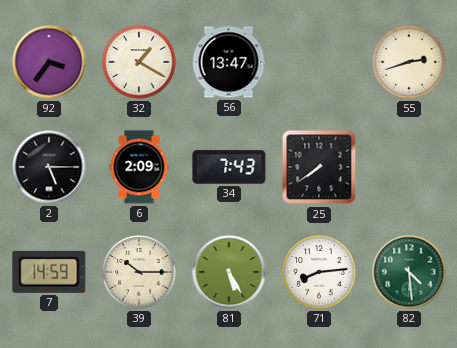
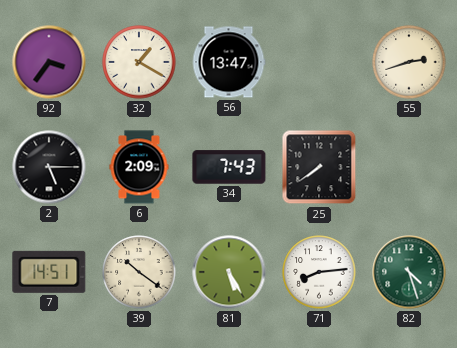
7: 14:59 -> 14:51
39: 10:15 -> 10:21
82: 4:29 -> 4:27
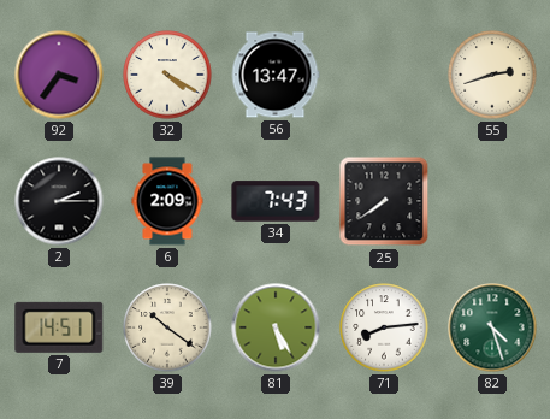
32: 1:20 -> 4:20
2: 5:15 -> 2:15
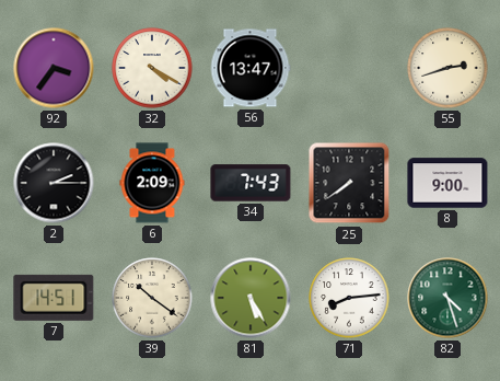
8: none -> 9:00
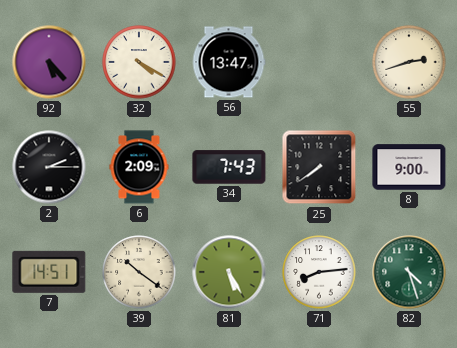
92: 3:36 -> 5:23
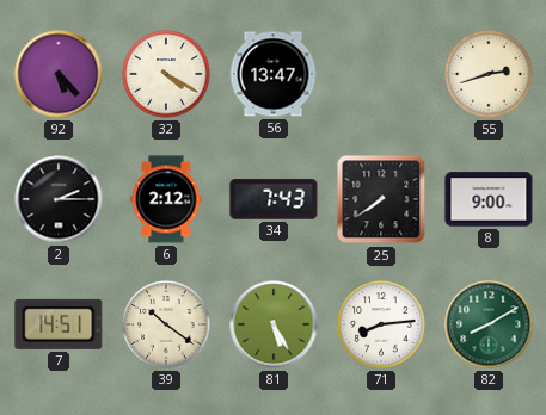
6: 2:09 -> 2:12
82: 4:27 -> 8:10
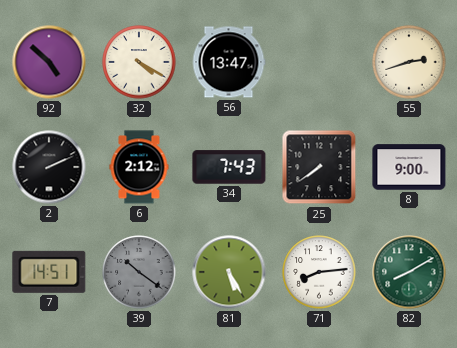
92: 5:23 -> 4:52
2: 2:15 -> 2:11
39 dial: cream -> grey
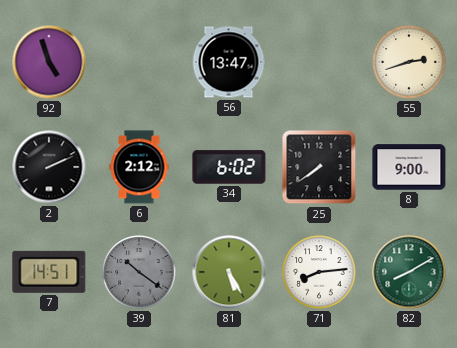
92: 4:52 -> 4:57
32: 4:20 -> none
34: 7:43 -> 6:02
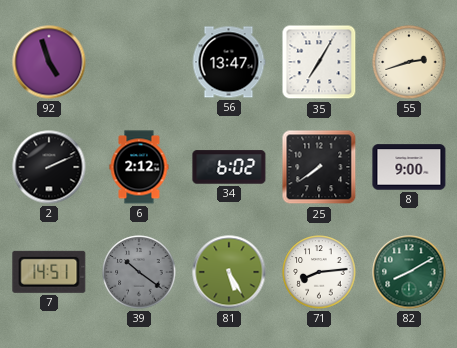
35: none -> 7:05
